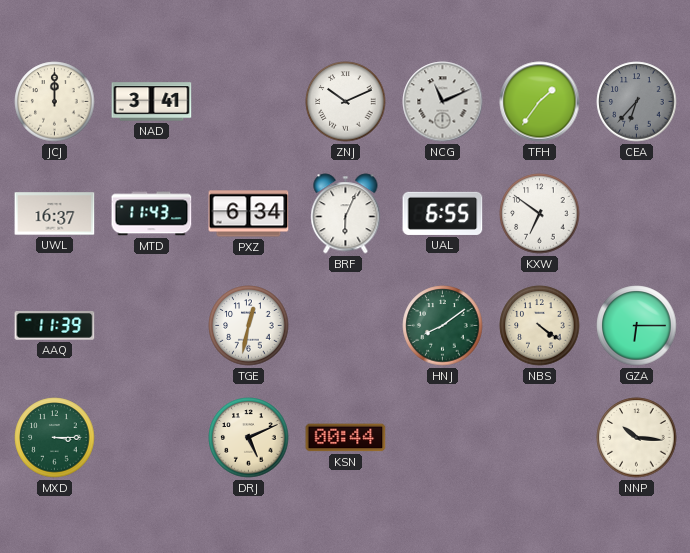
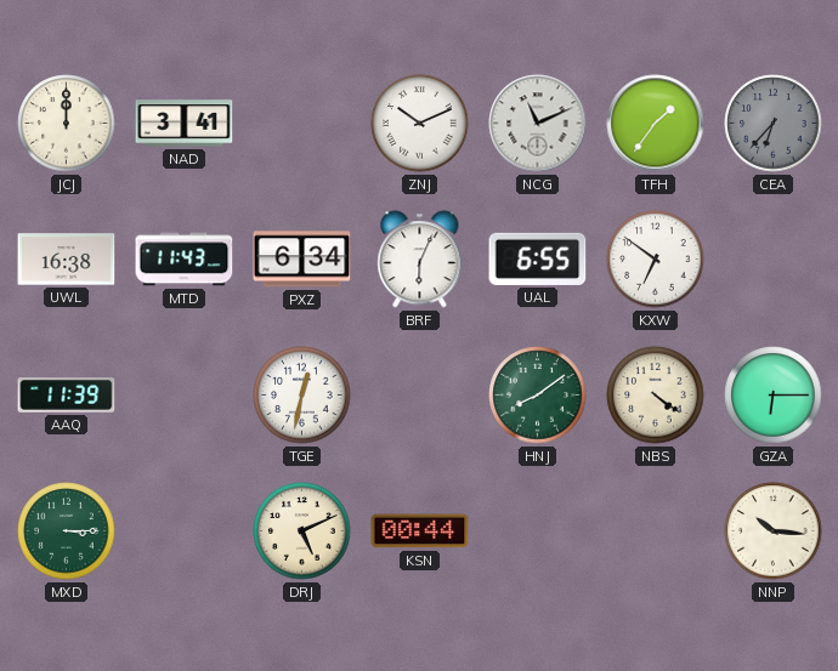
UWL: 16:37 -> 16:38
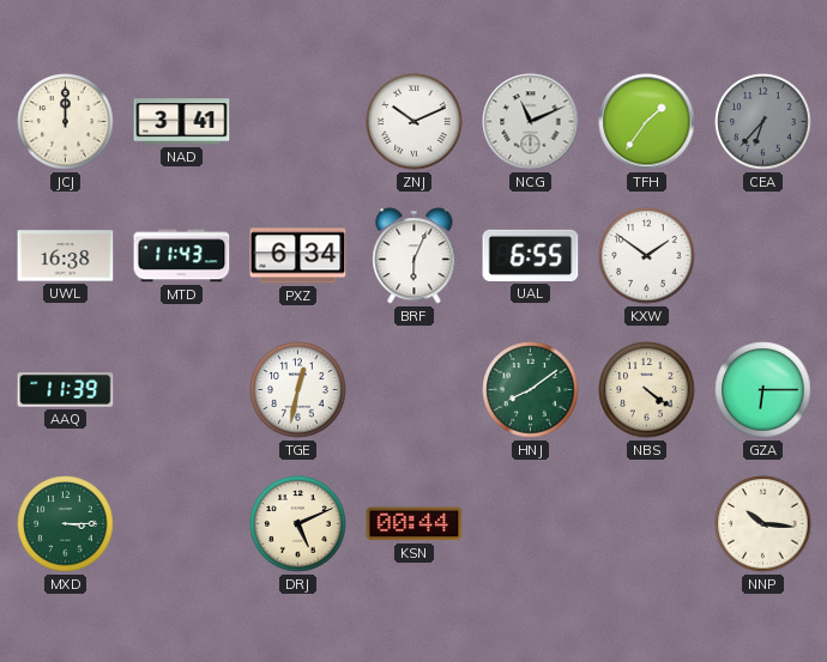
KXW: 6:51 -> 1:51
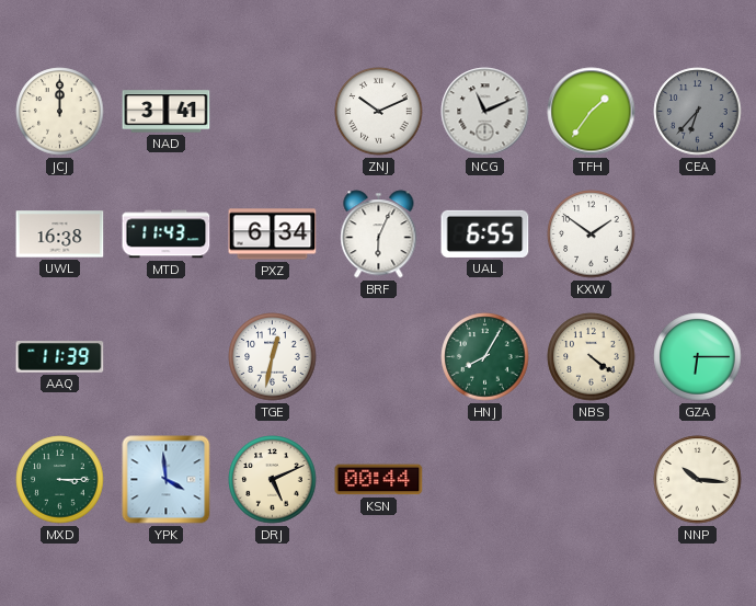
HNJ: 8:09 -> 8:05
YPK: none -> 3:59
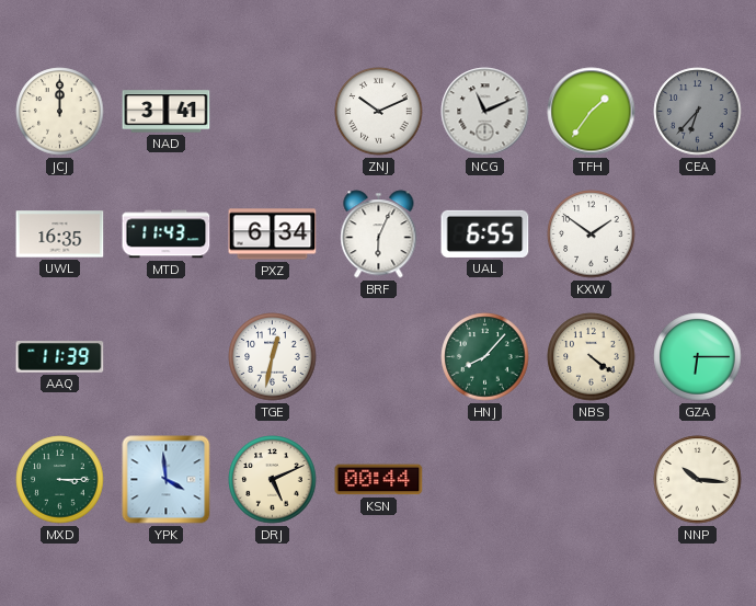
UWL: 16:38 -> 16:35
HNJ: 8:05 -> 8:07
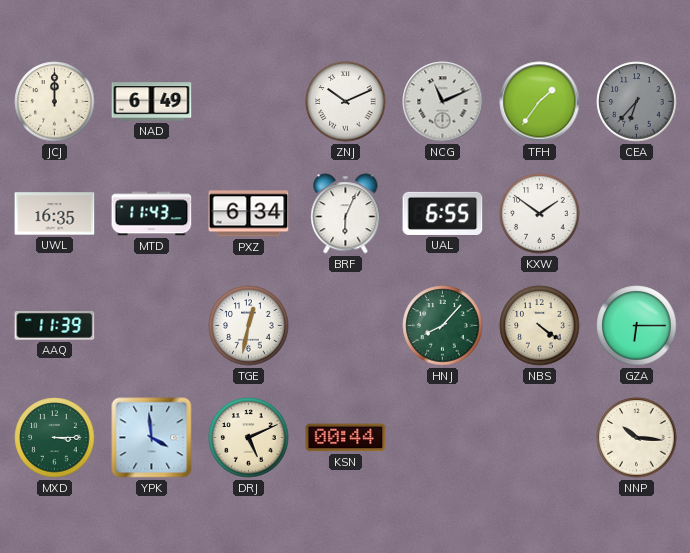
NAD: 3:41 -> 6:49
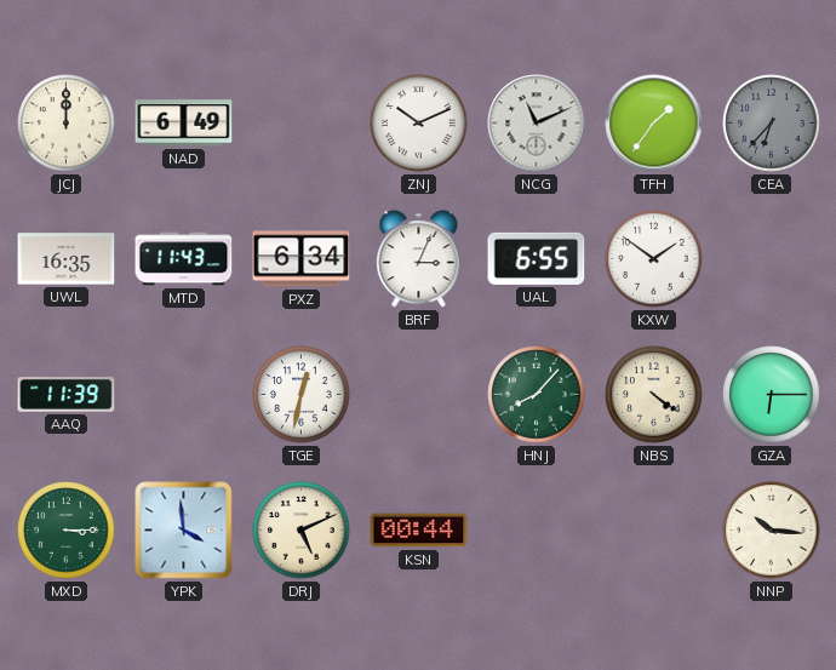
BRF: 6:04 -> 3:04
